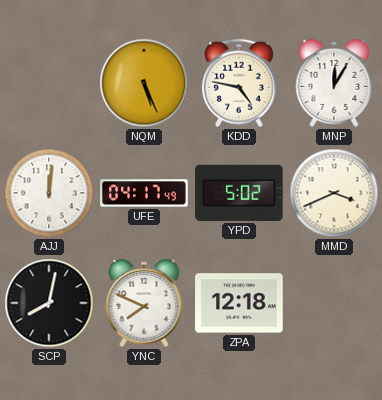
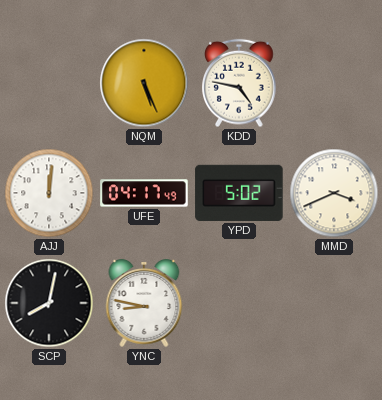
MNP: 12:05 -> none
YNC: 7:49 -> 8:47
ZPA: 12:18 -> none
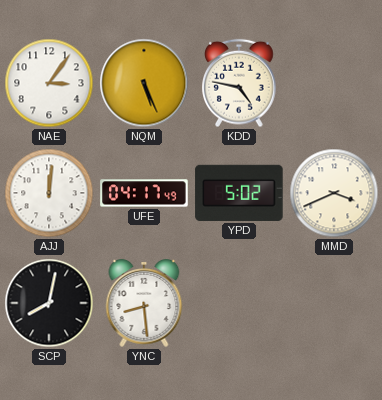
NAE: none -> 3:06
YNC: 8:47 -> 8:29
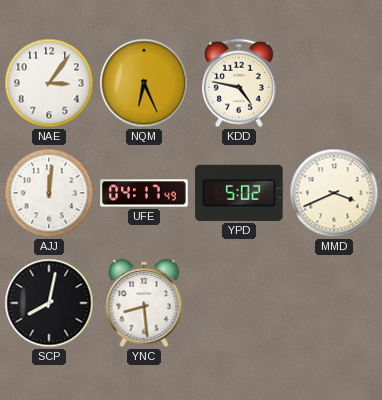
NQM: 5:26 -> 6:26
